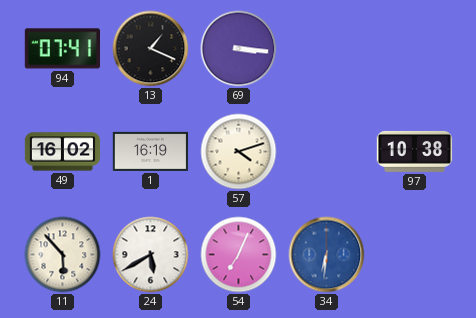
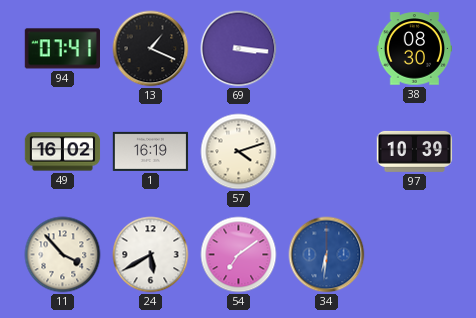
38: none -> 08:30
97: 10:38 -> 10:39
11: 5:53 -> 3:53
54: 7:04 -> 7:09
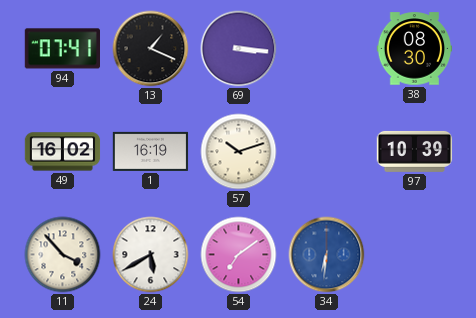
57: 4:12 -> 10:12
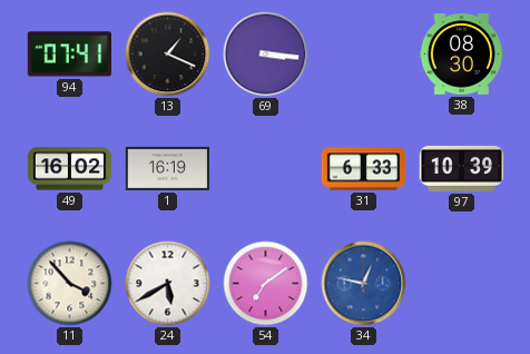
57: 10:12 -> none
31: none -> 6:33
34: 6:31 -> 12:47
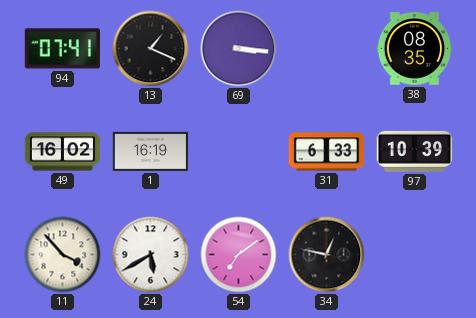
38: 08:30 -> 08:35
34 dial: blue -> black
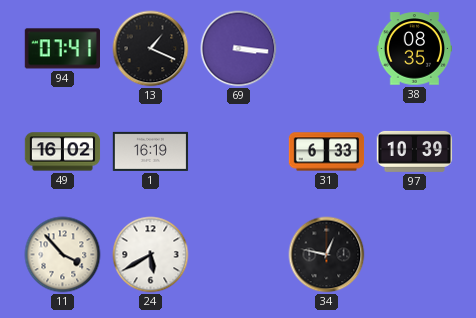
54: 7:09 -> none
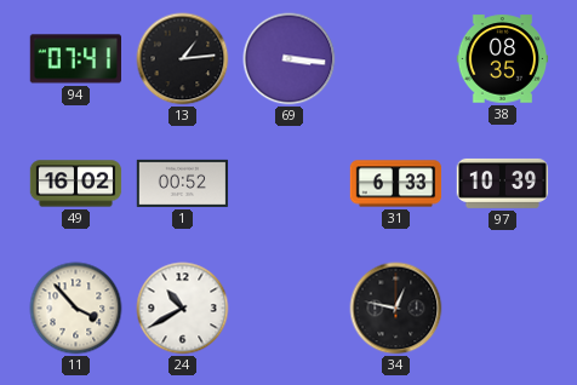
13: 1:19 -> 1:14
1: 16:19 -> 00:52
24: 5:40 -> 10:40
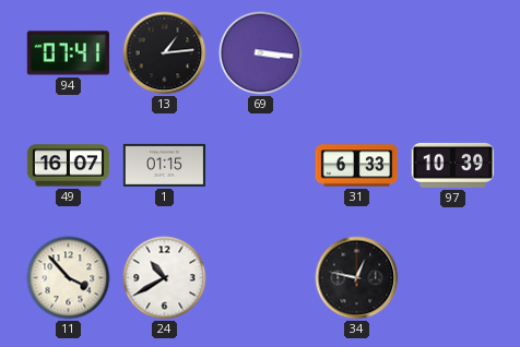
38: 08:35 -> none
49: 16:02 -> 16:07
1: 00:52 -> 01:15
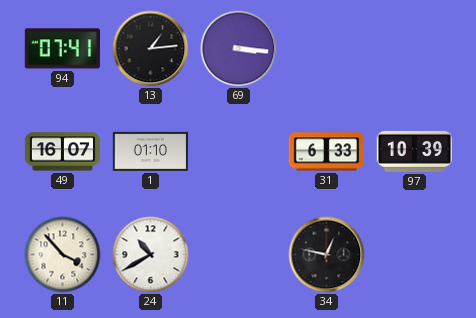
1: 01:15 -> 01:10
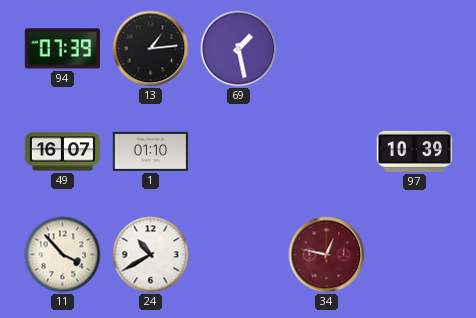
94: 07:41 -> 07:39
69: 3:16 -> 1:28
31: 6:33 -> none
34 dial: black -> burgundy
